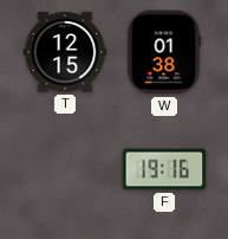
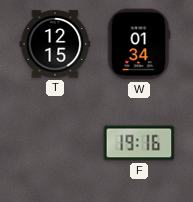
W: 01:38 -> 01:34
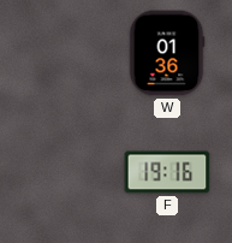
T: 12:15 -> none
W: 01:34 -> 01:36
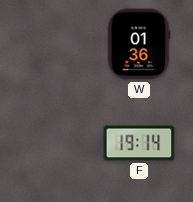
F: 19:16 -> 19:14
